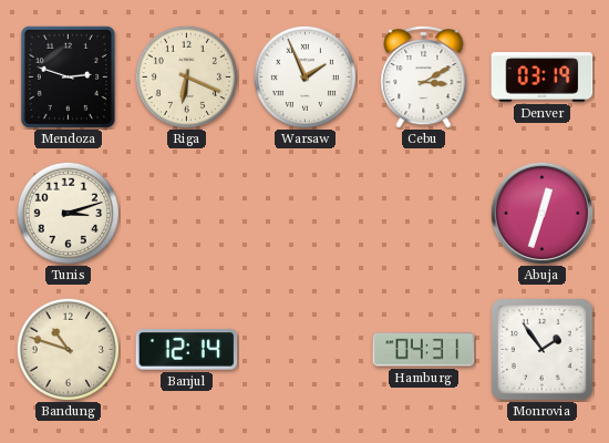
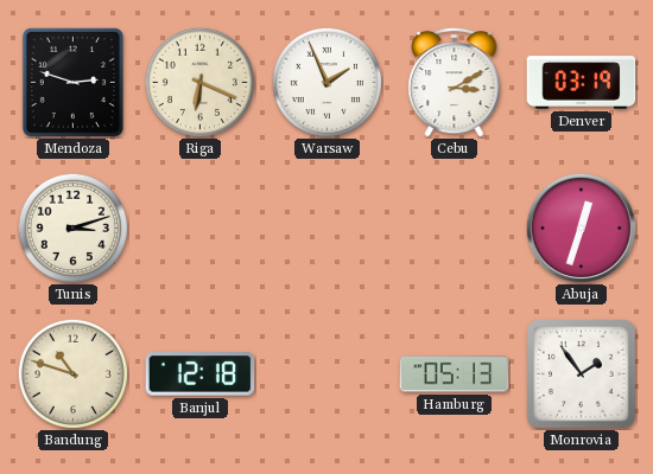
Banjul: 12:14 -> 12:18
Hamburg: 04:31 -> 05:13
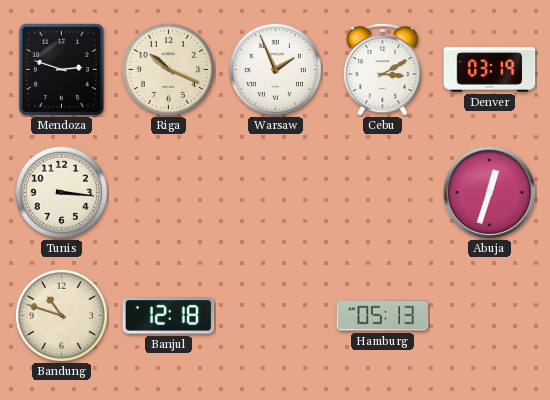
Riga: 6:19 -> 10:19
Tunis: 3:12 -> 3:16
Monrovia: 1:54 -> none
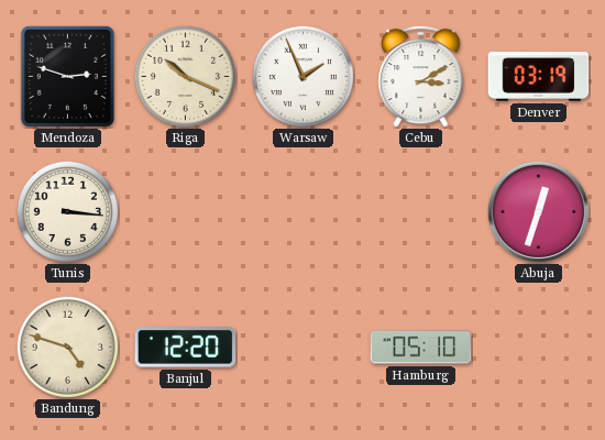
Bandung: 10:48 -> 4:48
Banjul: 12:18 -> 12:20
Hamburg: 05:13 -> 05:10
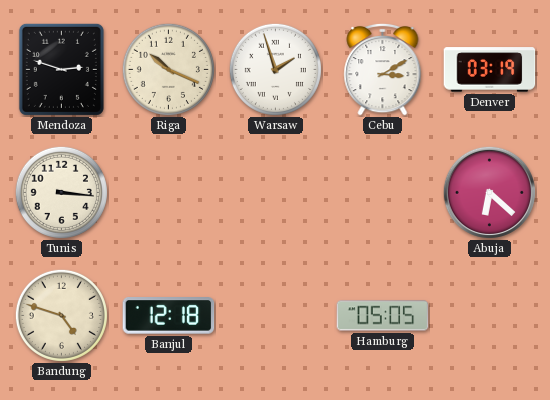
Warsaw: 1:56 -> 1:57
Abuja: 12:33 -> 6:22
Banjul: 12:20 -> 12:18
Hamburg: 05:10 -> 05:05
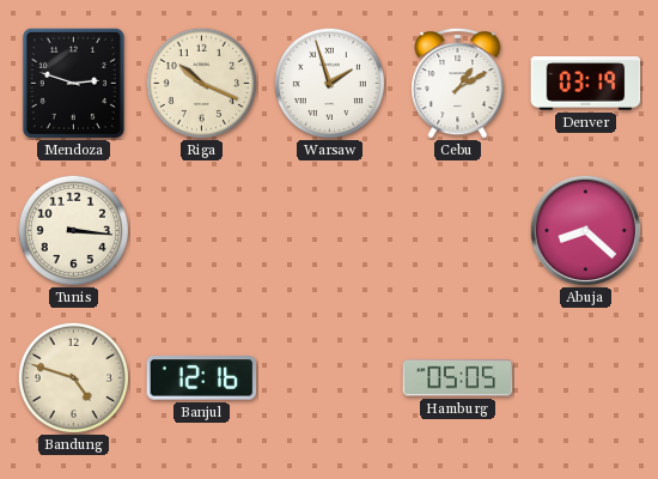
Cebu: 3:10 -> 1:10
Abuja: 6:22 -> 8:22
Banjul: 12:18 -> 12:16
